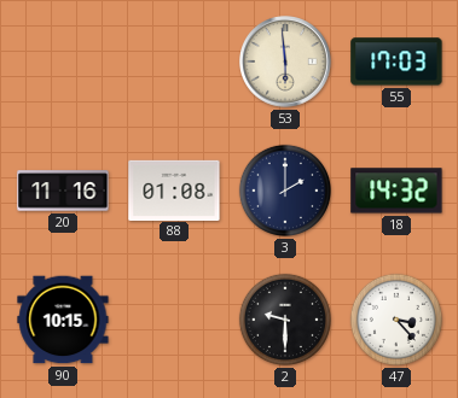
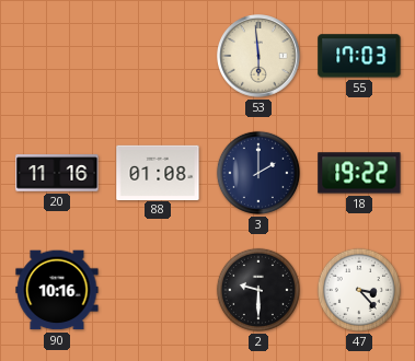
18: 14:32 -> 19:22
90: 10:15 -> 10:16
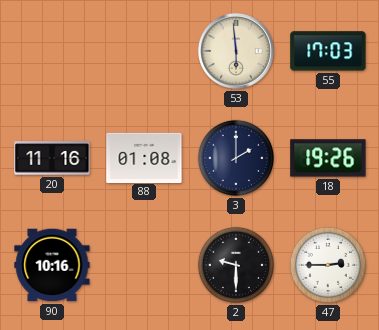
18: 19:22 -> 19:26
47: 3:23 -> 2:45
